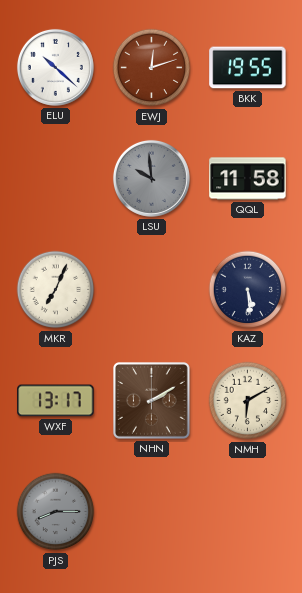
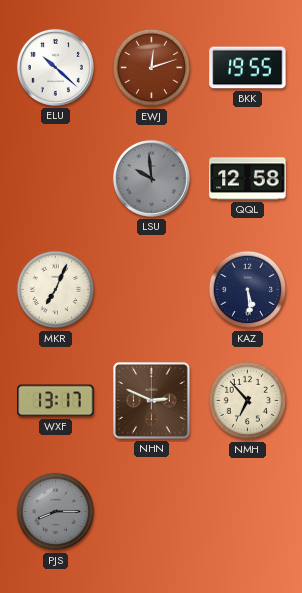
QQL: 11:58 -> 12:58
NHN: 2:10 -> 2:49
NMH: 6:10 -> 6:53
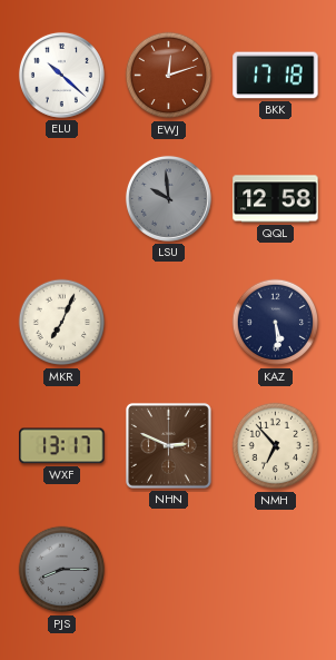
BKK: 19:55 -> 17:18
